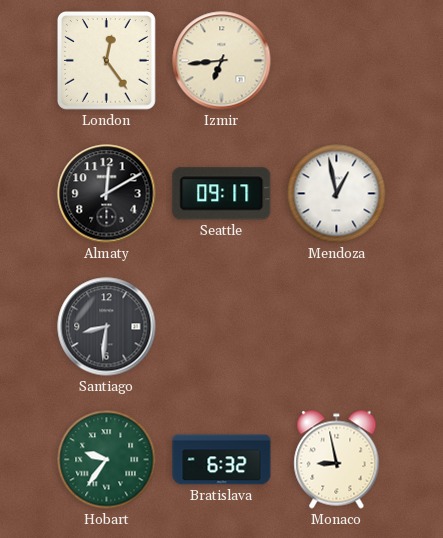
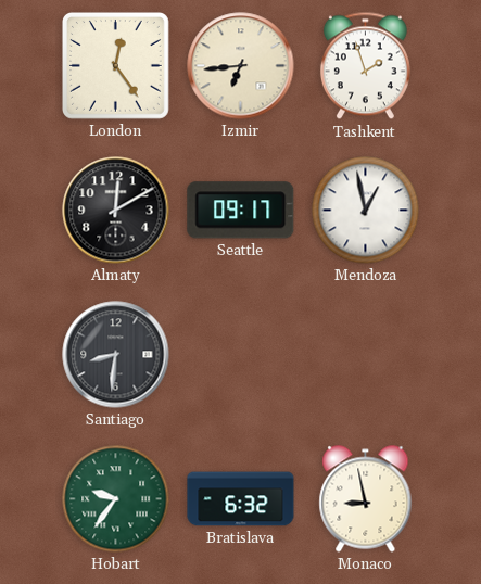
Tashkent: none -> 1:57
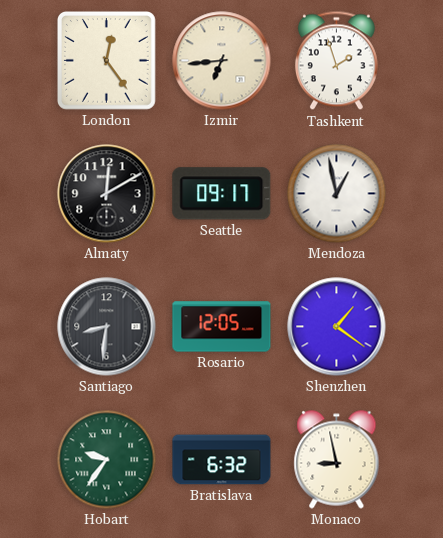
Rosario: none -> 12:05
Shenzhen: none -> 1:21
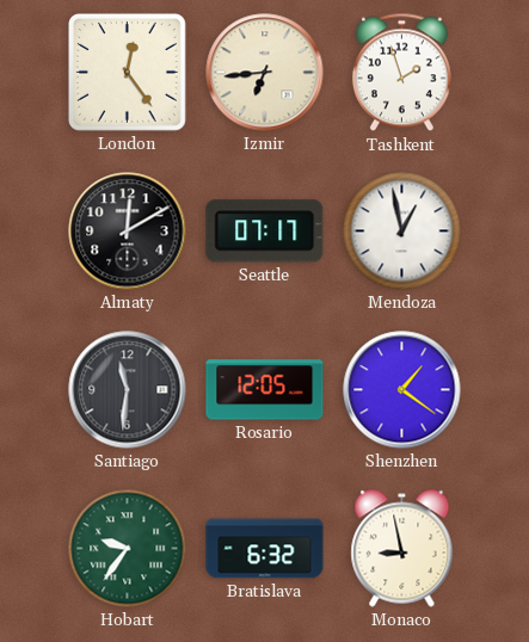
Seattle: 09:17 -> 07:17
Santiago: 8:31 -> 11:31
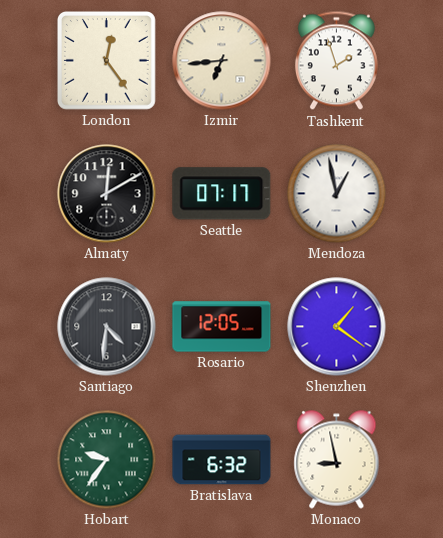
Santiago: 11:31 -> 4:31
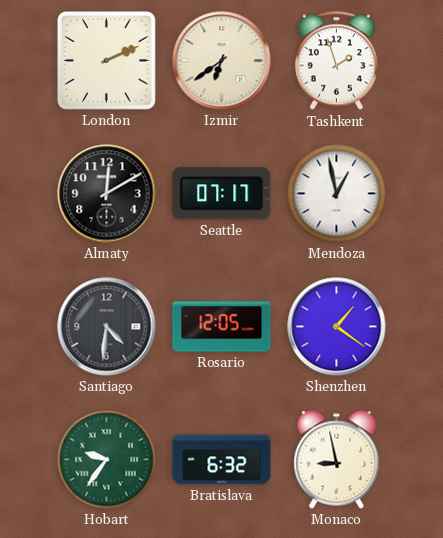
London: 12:24 -> 2:11
Izmir: 6:44 -> 6:39
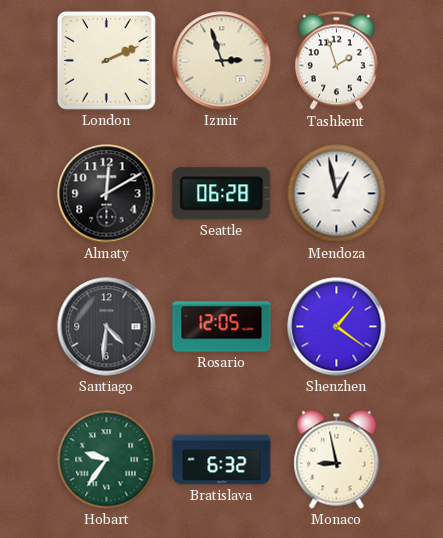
Izmir: 6:39 -> 2:57
Seattle: 07:17 -> 06:28
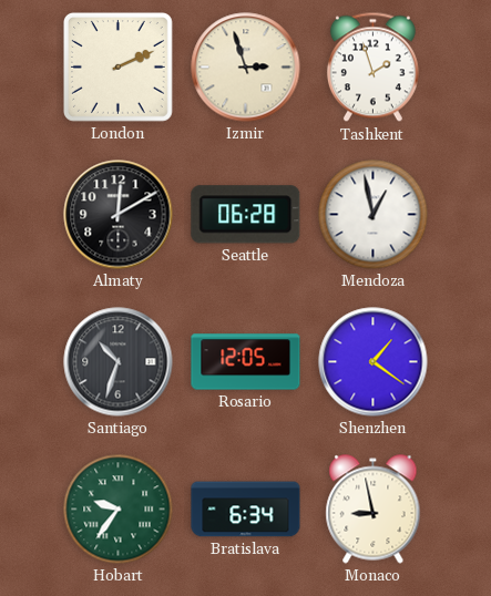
Santiago: 4:31 -> 10:33
Bratislava: 6:32 -> 6:34
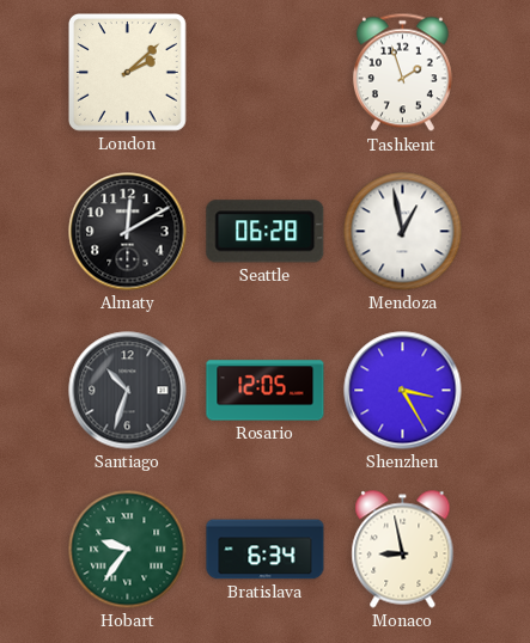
London: 2:11 -> 2:08
Izmir: 2:57 -> none
Shenzhen: 1:21 -> 3:25
